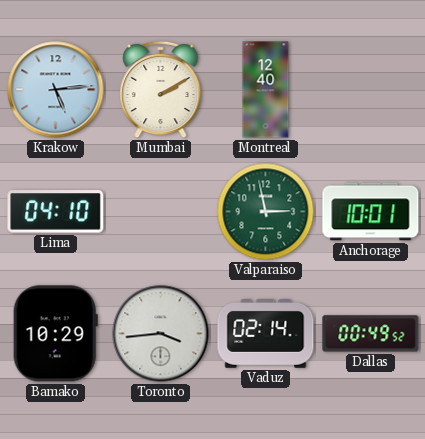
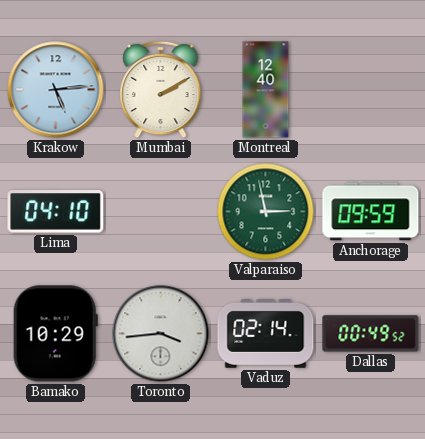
Anchorage: 10:01 -> 09:59
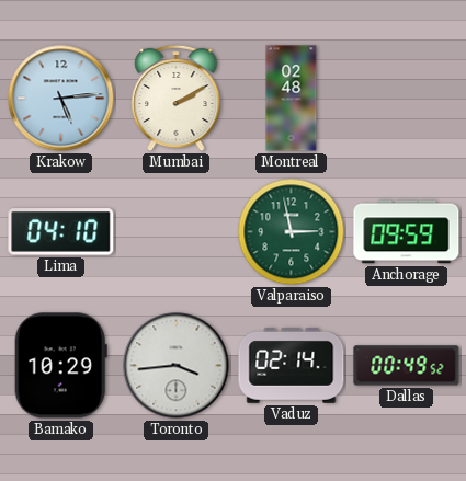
Montreal: 12:40 -> 02:48
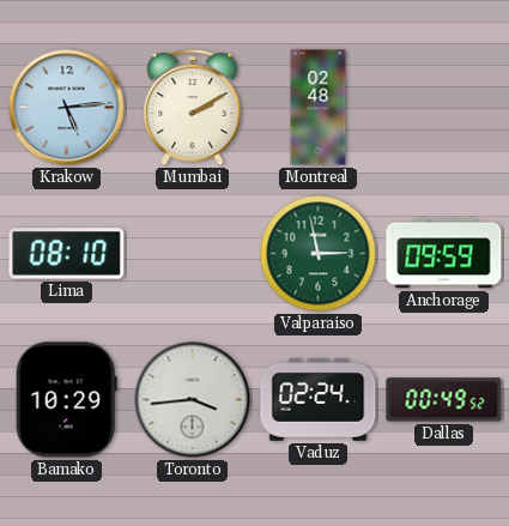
Lima: 04:10 -> 08:10
Vaduz: 02:14 -> 02:24
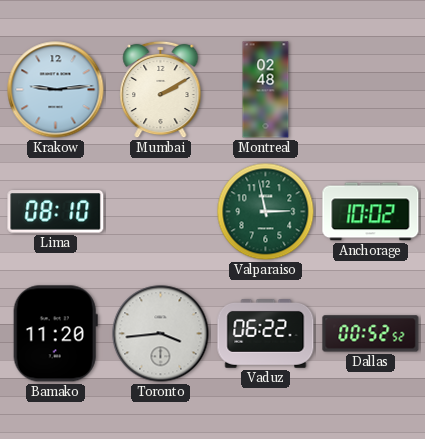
Krakow: 5:14 -> 9:14
Anchorage: 09:59 -> 10:02
Bamako: 10:29 -> 11:20
Vaduz: 02:24 -> 06:22
Dallas: 00:49 -> 00:52
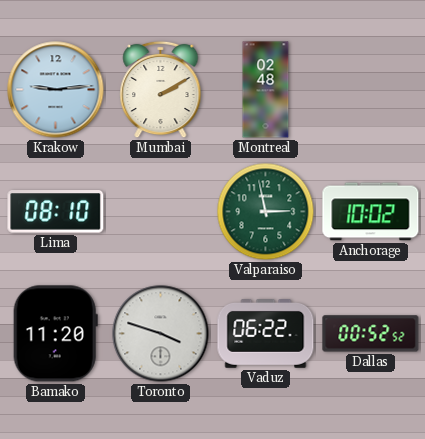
Toronto: 3:44 -> 3:48
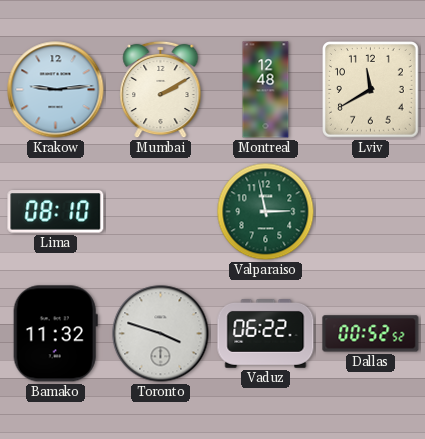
Montreal: 02:48 -> 12:48
Lviv: none -> 11:40
Anchorage: 10:02 -> none
Bamako: 11:20 -> 11:32
